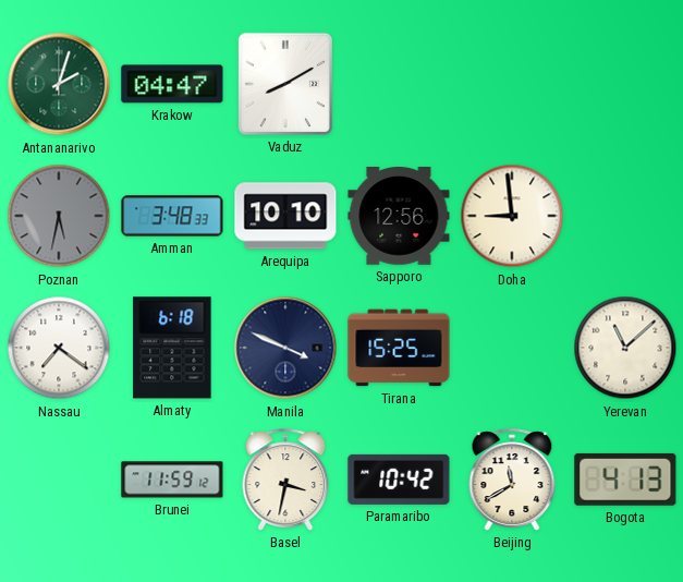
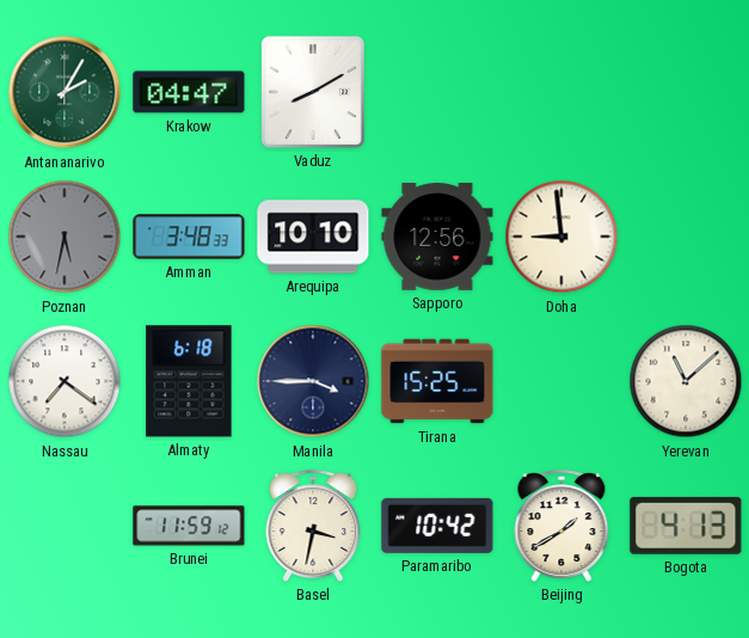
Antananarivo: 2:03 -> 2:05
Manila: 3:49 -> 3:45
Beijing: 11:40 -> 1:40
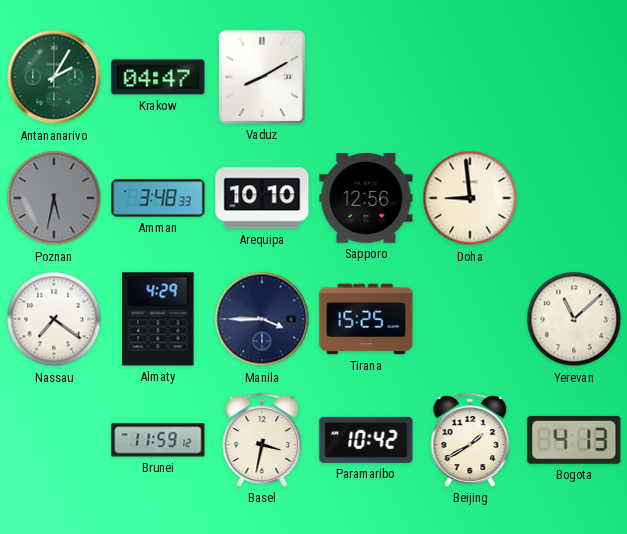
Almaty: 6:18 -> 4:29
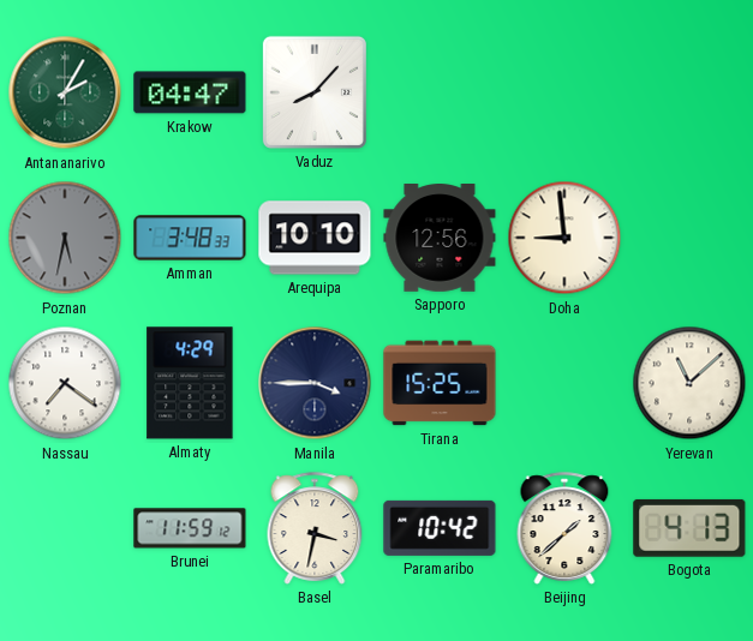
Vaduz: 8:10 -> 8:07
Beijing: 1:40 -> 1:38
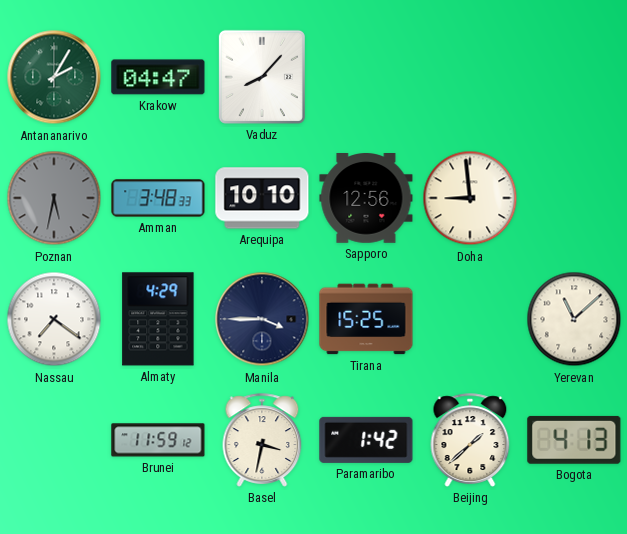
Paramaribo: 10:42 -> 1:42
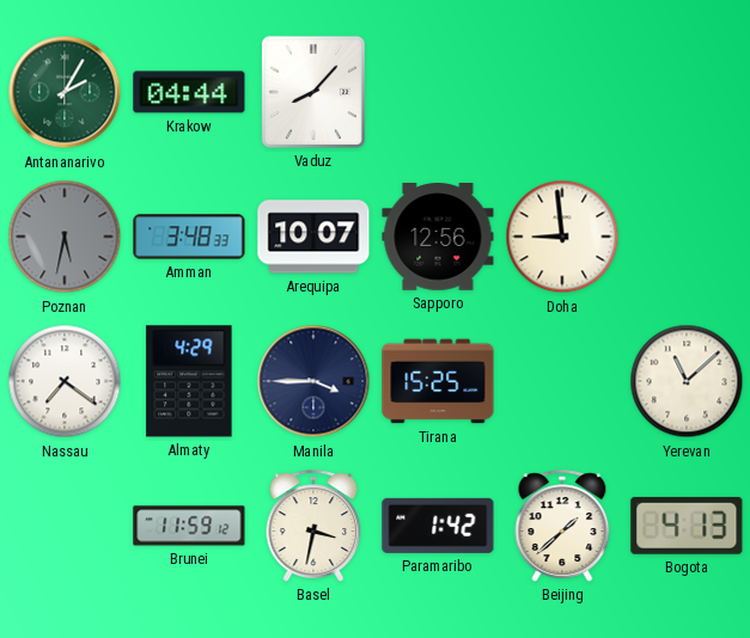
Krakow: 04:47 -> 04:44
Arequipa: 10:10 -> 10:07
